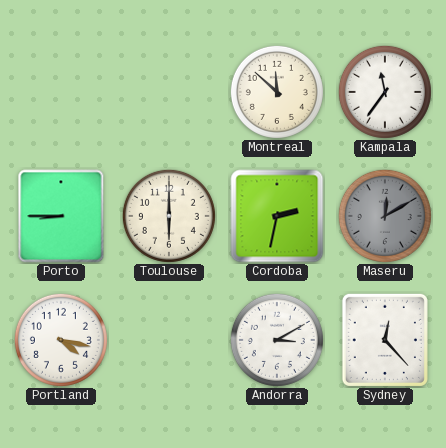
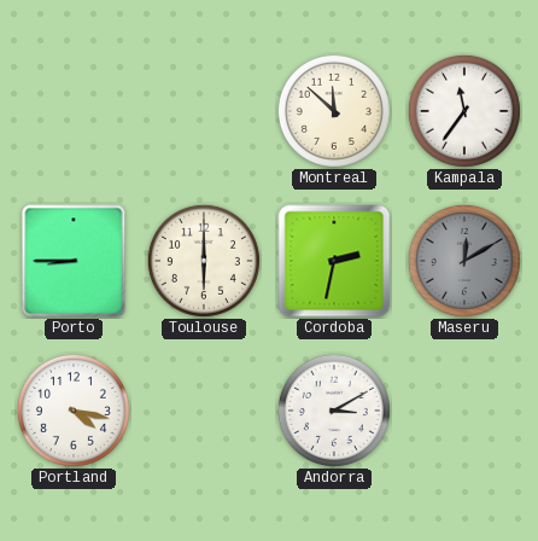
Sydney: 12:23 -> none
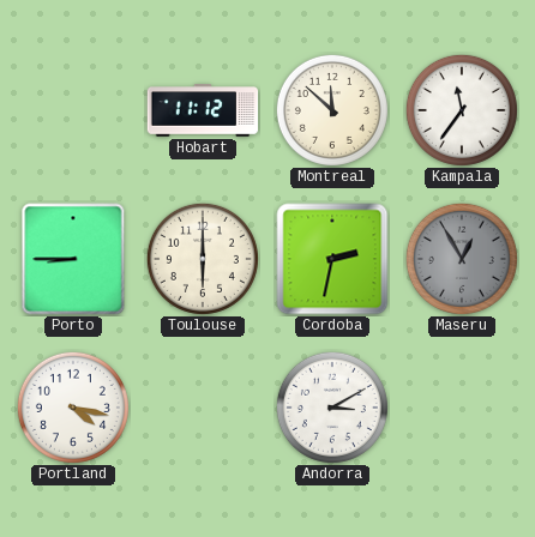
Hobart: none -> 11:12
Maseru: 12:10 -> 12:55
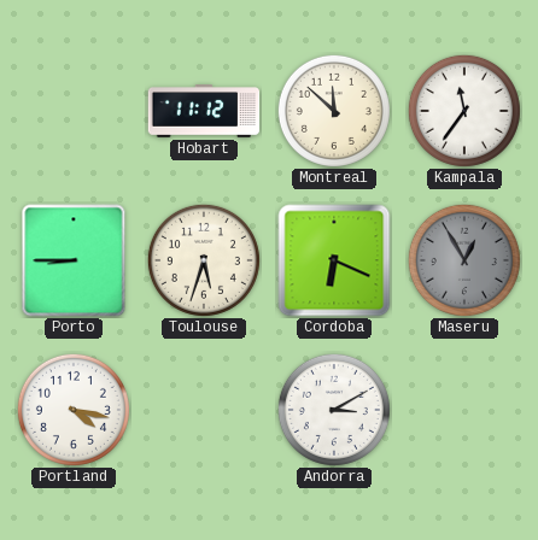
Toulouse: 6:00 -> 5:33
Cordoba: 2:32 -> 6:19
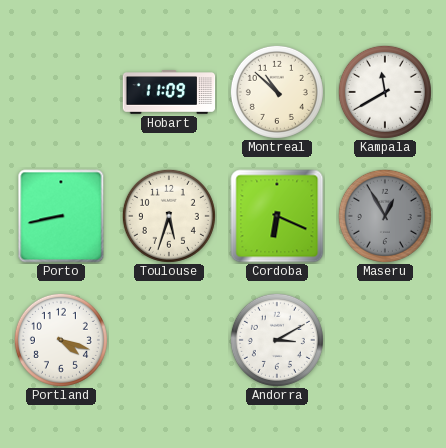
Hobart: 11:12 -> 11:09
Montreal: 11:52 -> 10:52
Kampala: 11:36 -> 11:40
Porto: 8:45 -> 8:43
Portland: 4:17 -> 4:18
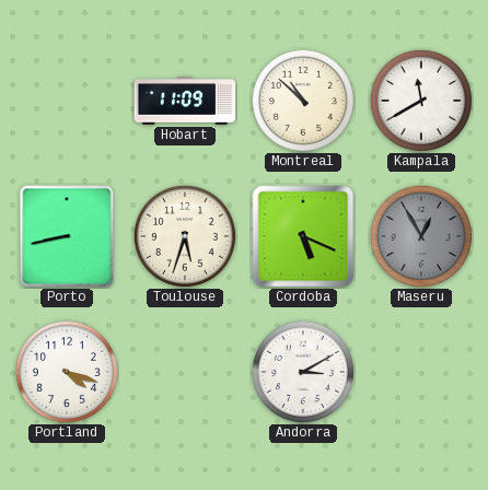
Cordoba: 6:19 -> 5:19
